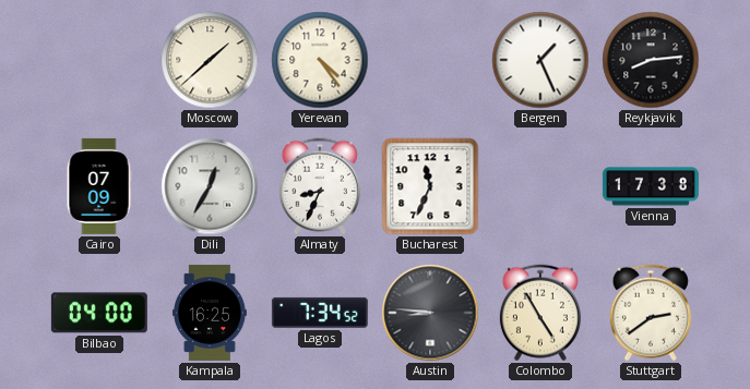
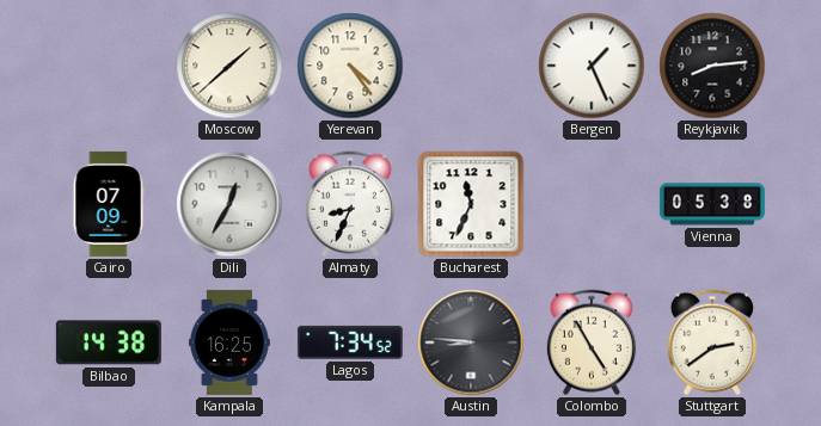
Vienna: 17:38 -> 05:38
Bilbao: 04:00 -> 14:38
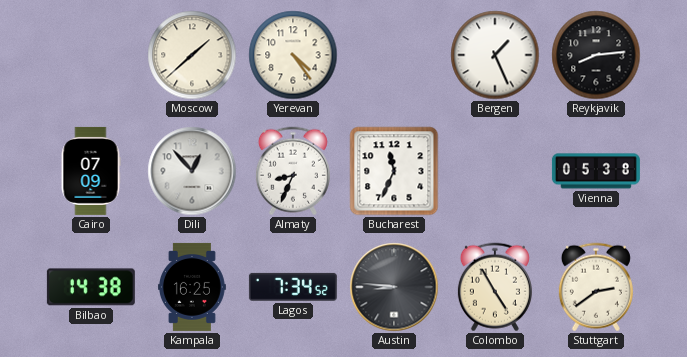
Dili: 12:35 -> 12:53
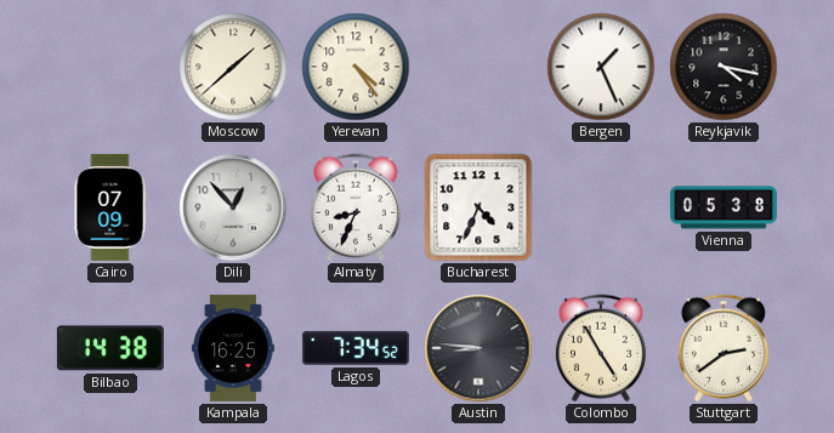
Reykjavik: 8:14 -> 4:17
Bucharest: 11:34 -> 4:34
